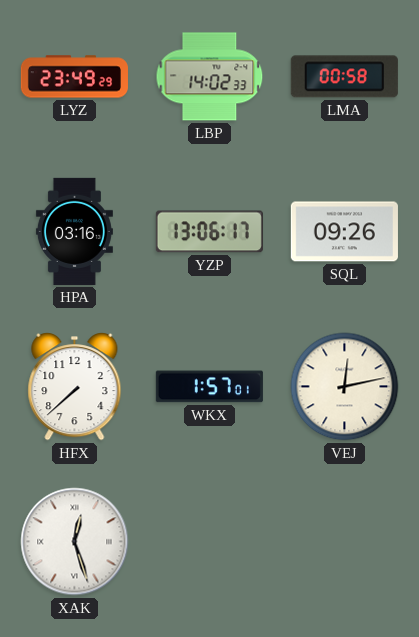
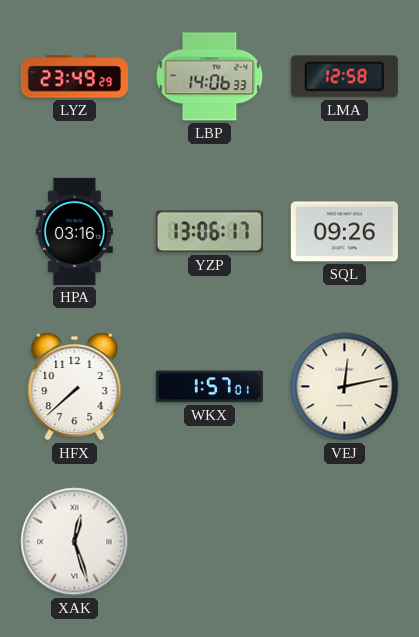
LBP: 14:02 -> 14:06
LMA: 00:58 -> 12:58
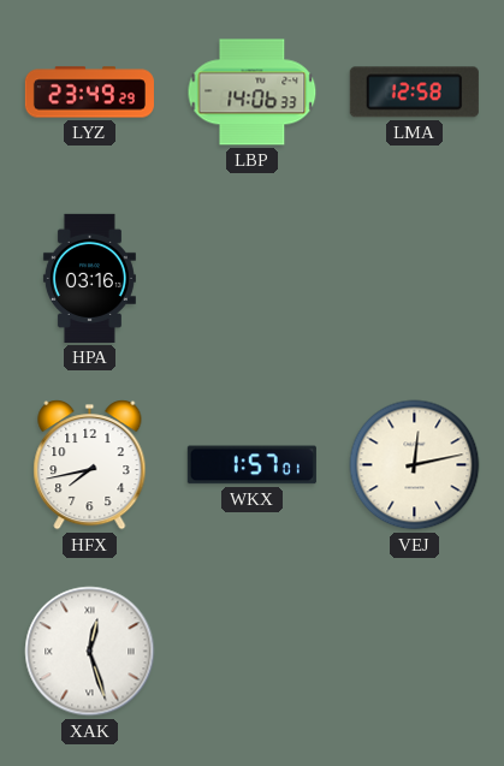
YZP: 13:06 -> none
SQL: 09:26 -> none
HFX: 7:38 -> 7:43
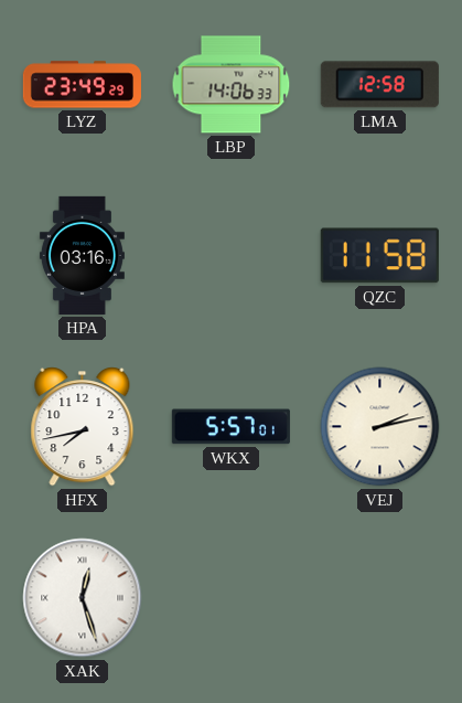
QZC: none -> 11:58
WKX: 1:57 -> 5:57
VEJ: 12:13 -> 2:13
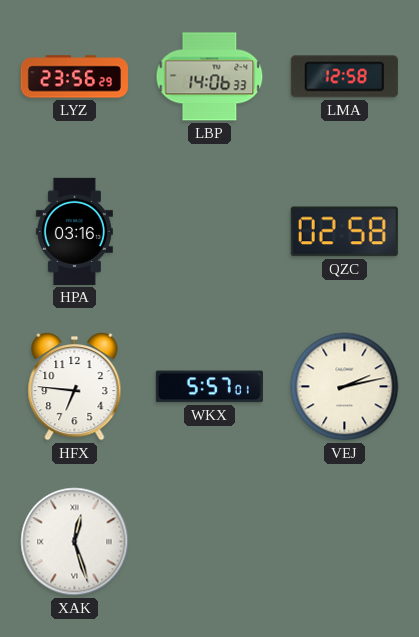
LYZ: 23:49 -> 23:56
QZC: 11:58 -> 02:58
HFX: 7:43 -> 6:46
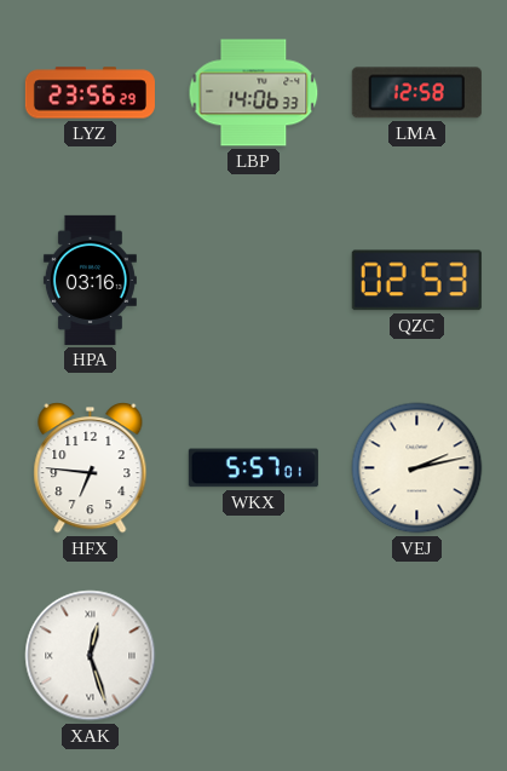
QZC: 02:58 -> 02:53
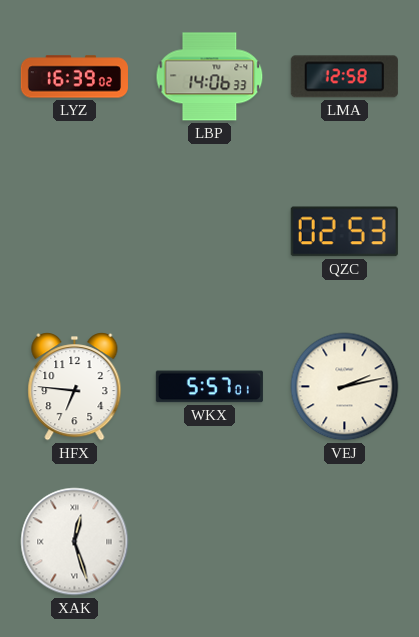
LYZ: 23:56 -> 16:39
HPA: 03:16 -> none
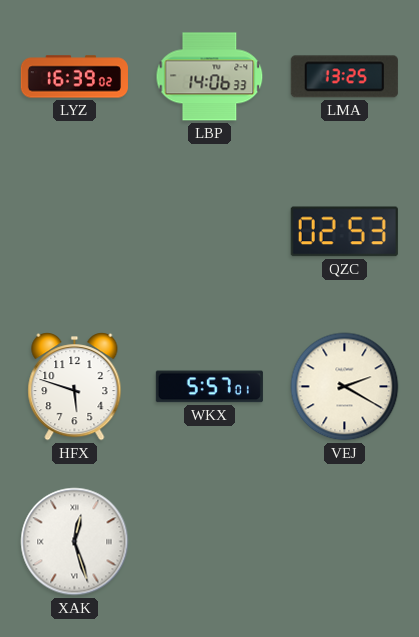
LMA: 12:58 -> 13:25
HFX: 6:46 -> 5:48
VEJ: 2:13 -> 2:20
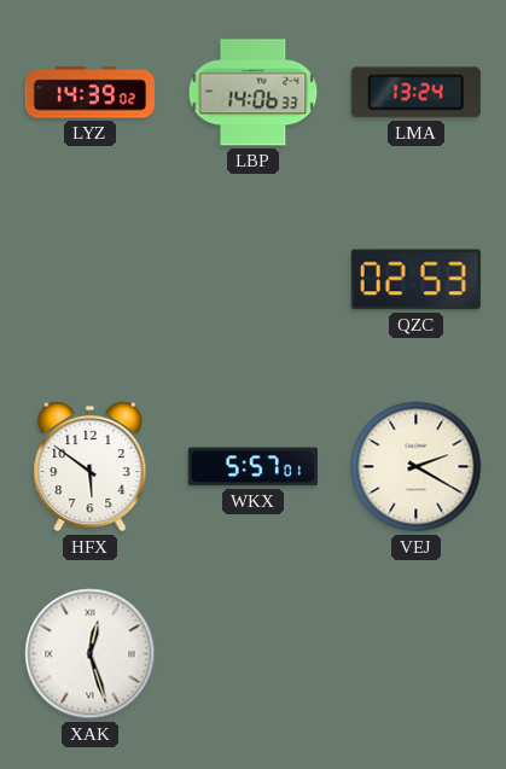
LYZ: 16:39 -> 14:39
LMA: 13:25 -> 13:24
HFX: 5:48 -> 5:51
